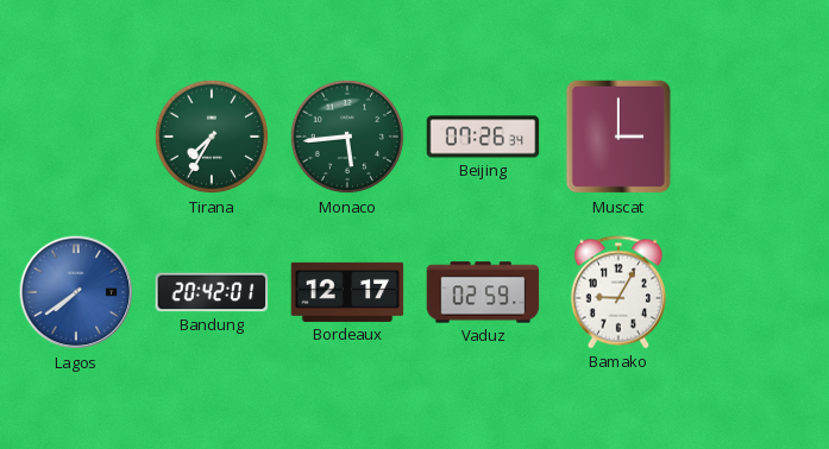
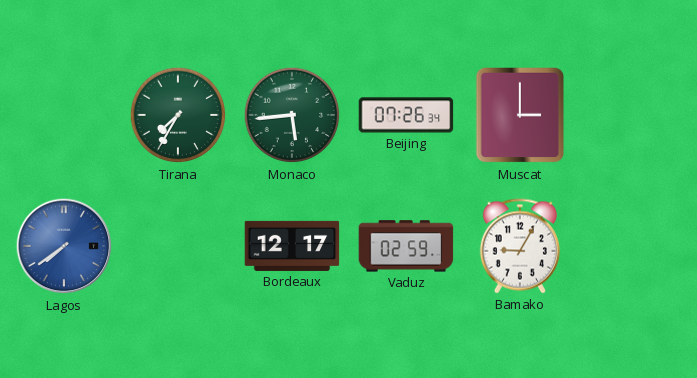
Bandung: 20:42 -> none
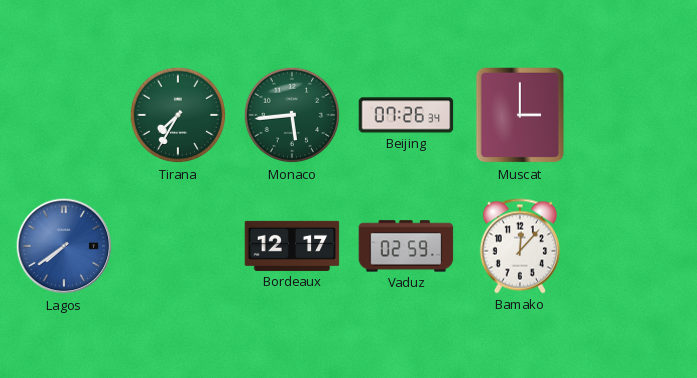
Bamako: 9:05 -> 12:07
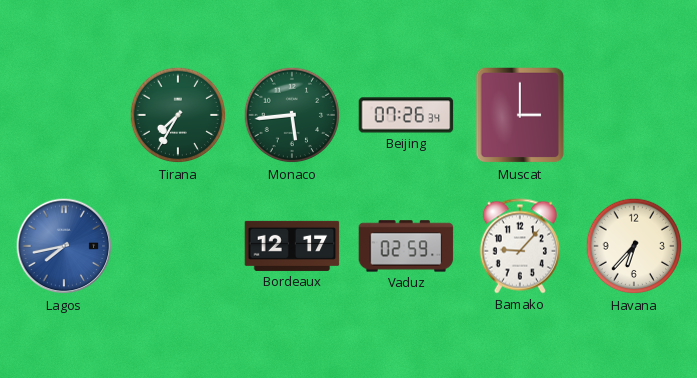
Lagos: 7:39 -> 7:43
Bamako: 12:07 -> 9:07
Havana: none -> 6:37
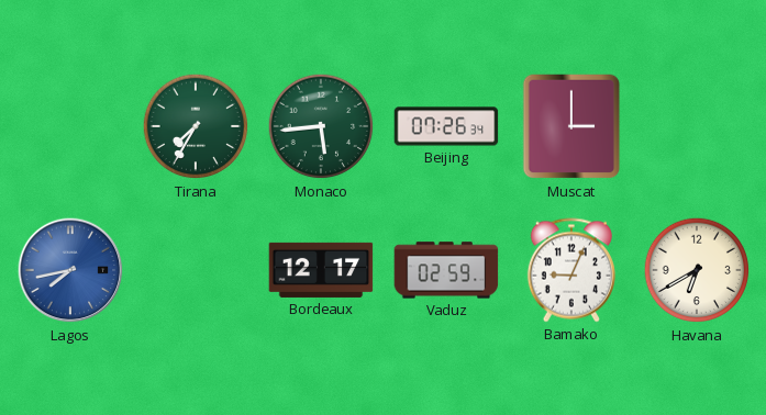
Bamako: 9:07 -> 9:04
Havana: 6:37 -> 6:40
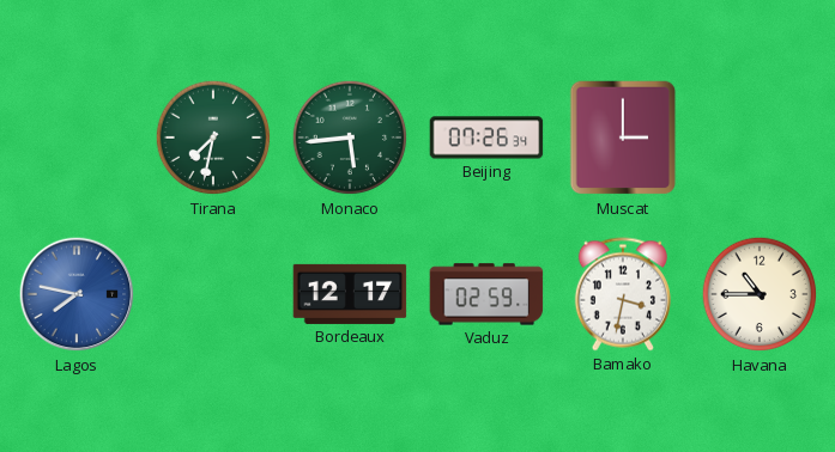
Tirana: 7:35 -> 7:32
Lagos: 7:43 -> 7:47
Bamako: 9:04 -> 3:32
Havana: 6:40 -> 10:45
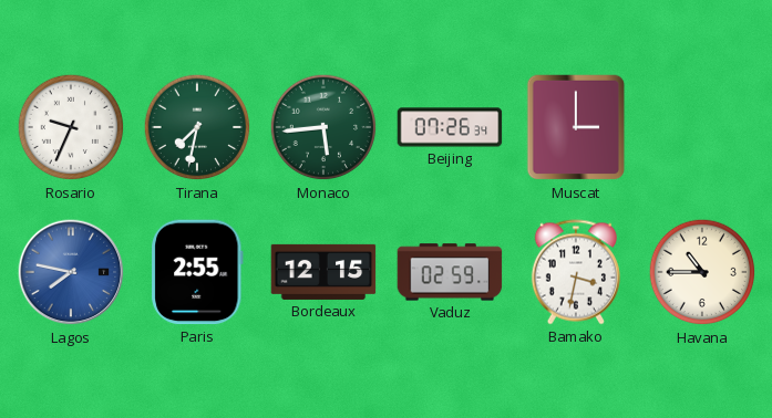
Rosario: none -> 9:34
Paris: none -> 2:55
Bordeaux: 12:17 -> 12:15
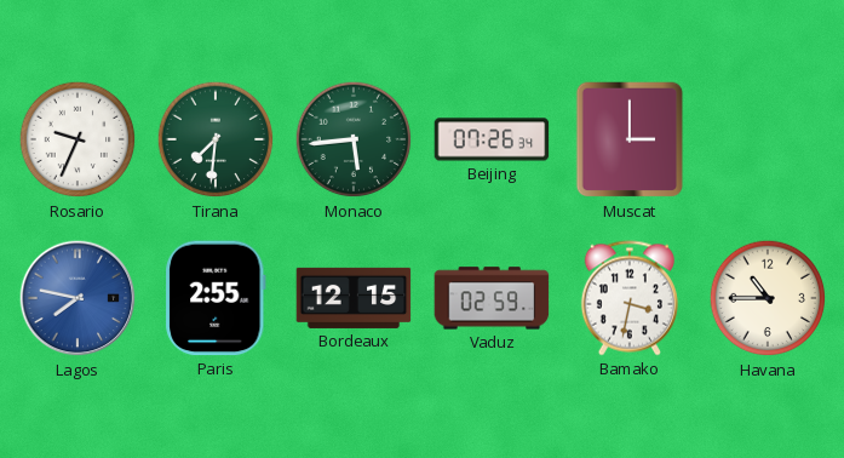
Tirana: 7:32 -> 7:31
